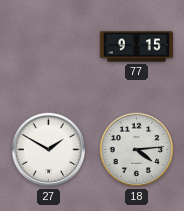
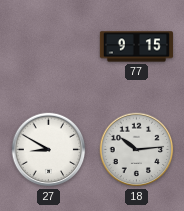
27: 1:50 -> 8:50
18: 4:14 -> 10:14
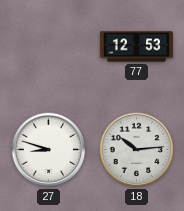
77: 9:15 -> 12:53
27: 8:50 -> 8:48
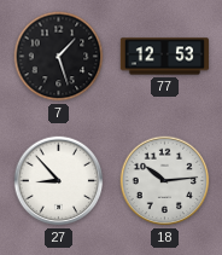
7: none -> 1:27
27: 8:48 -> 8:53
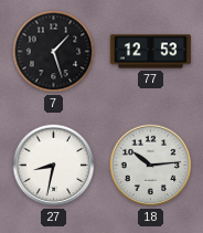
27: 8:53 -> 8:32
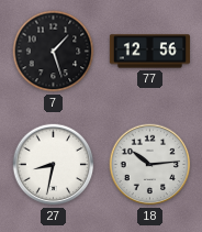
77: 12:53 -> 12:56
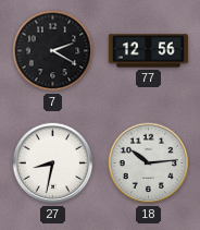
7: 1:27 -> 2:20
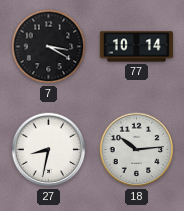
7: 2:20 -> 3:20
77: 12:56 -> 10:14
